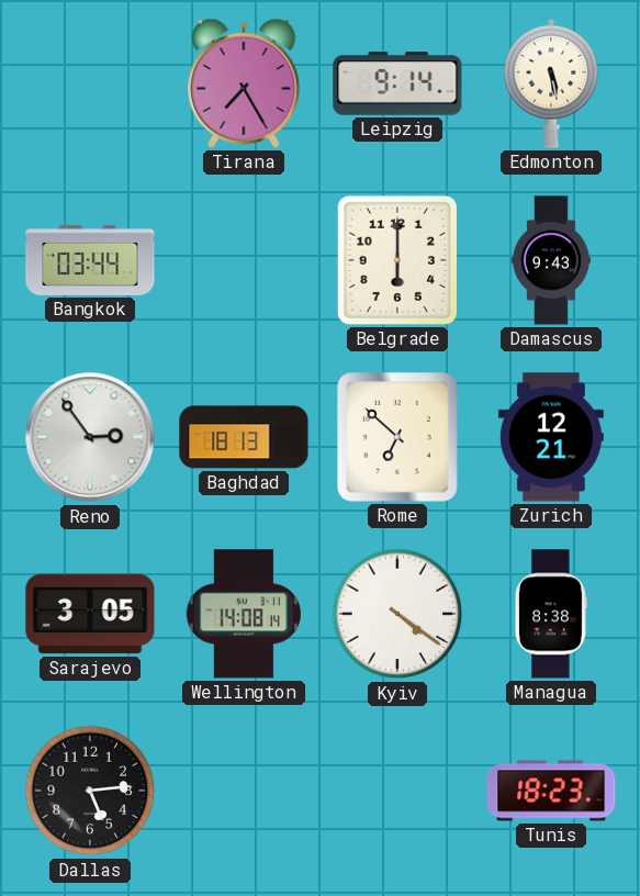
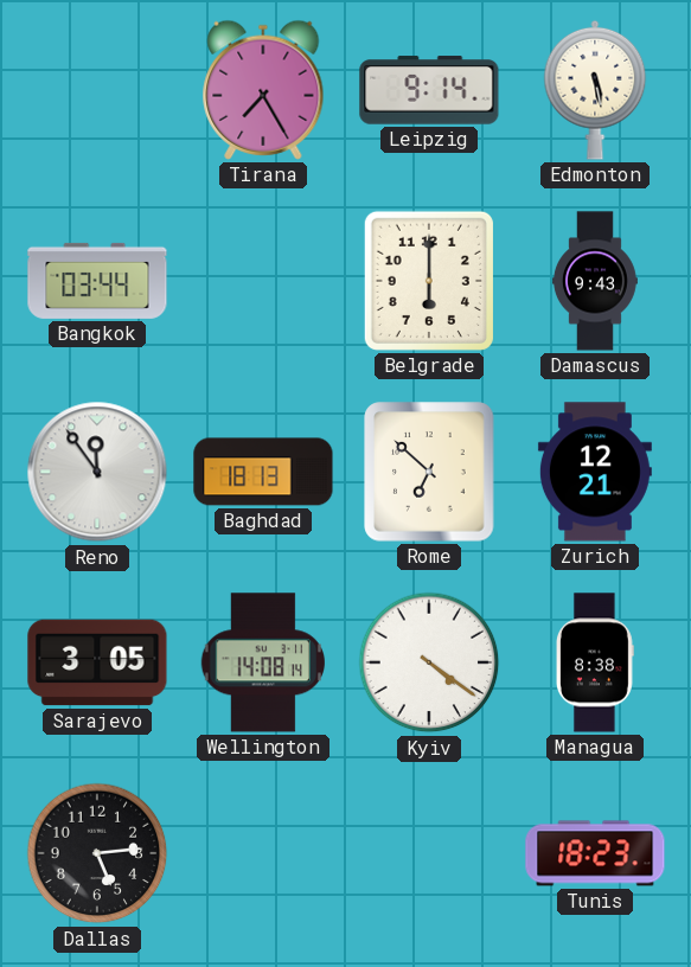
Reno: 2:54 -> 11:54
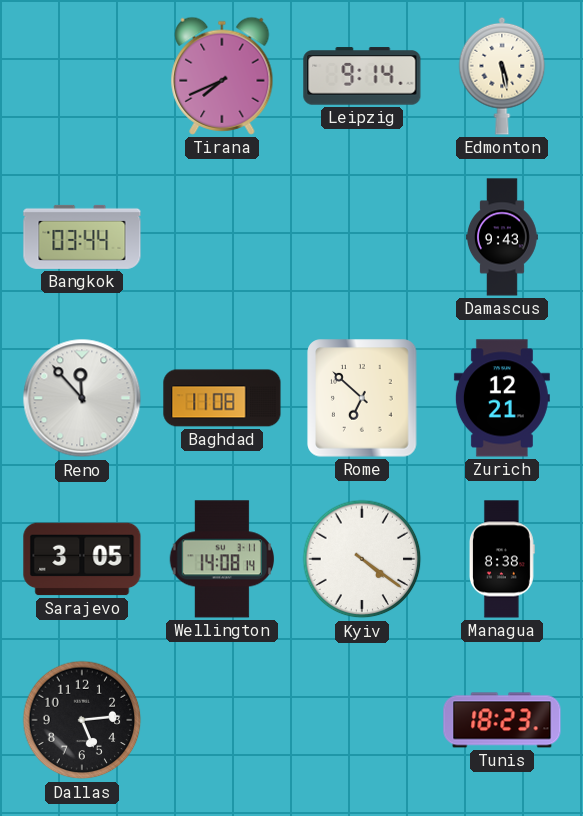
Tirana: 7:25 -> 7:41
Belgrade: 6:00 -> none
Reno: 11:54 -> 11:53
Baghdad: 18:13 -> 11:08
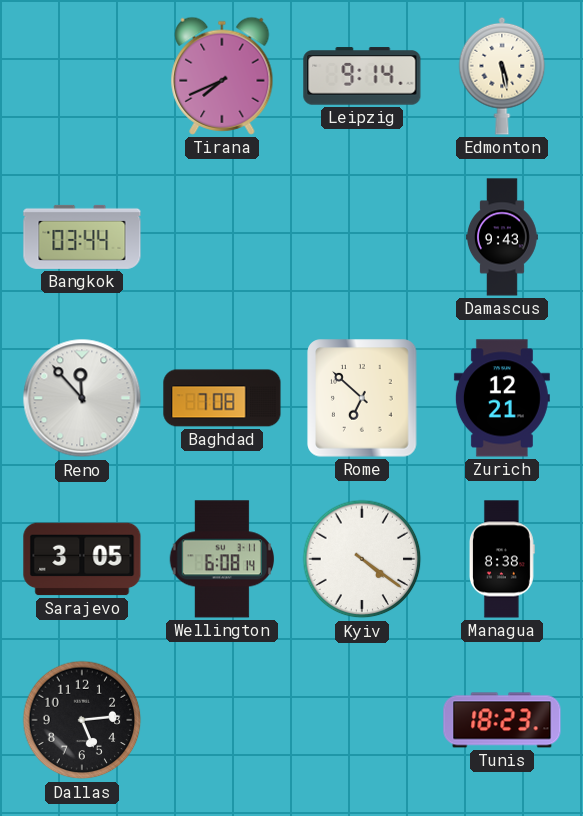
Baghdad: 11:08 -> 7:08
Wellington: 14:08 -> 6:08
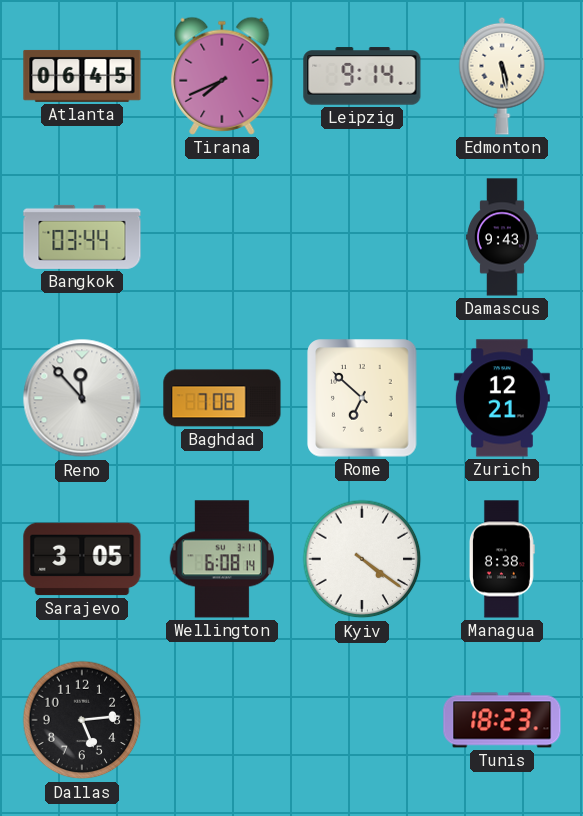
Atlanta: none -> 06:45
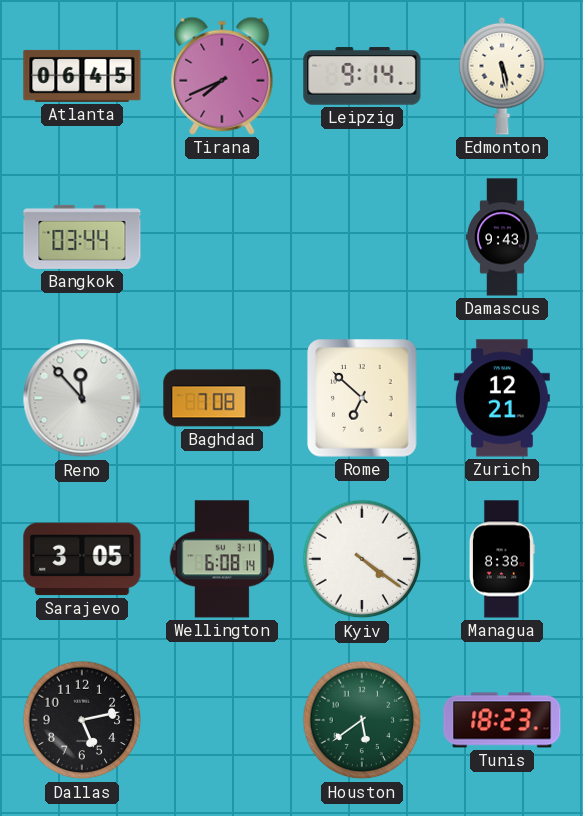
Dallas: 5:14 -> 5:13
Houston: none -> 5:39
